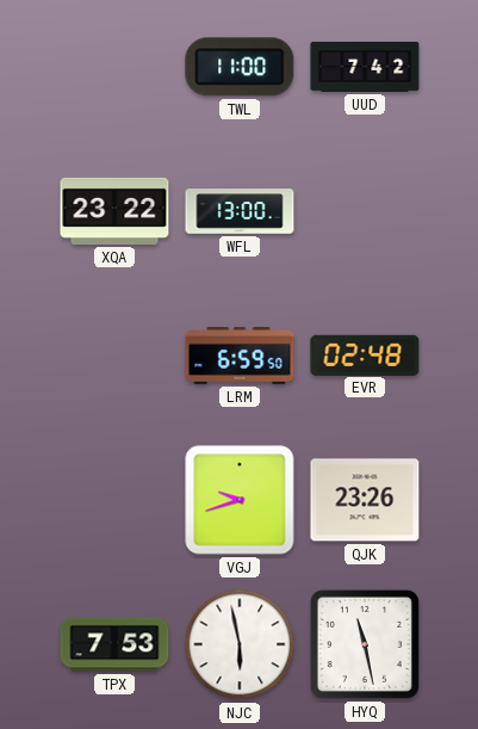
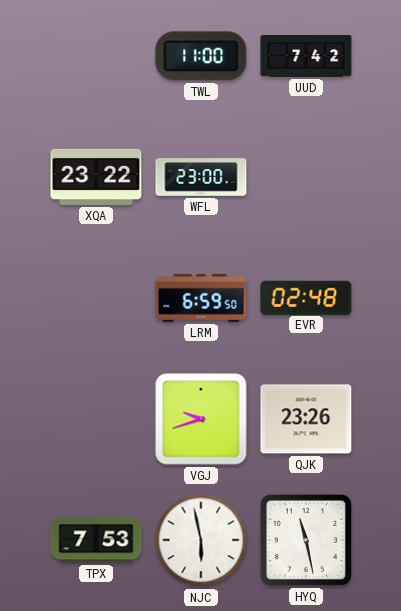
WFL: 13:00 -> 23:00
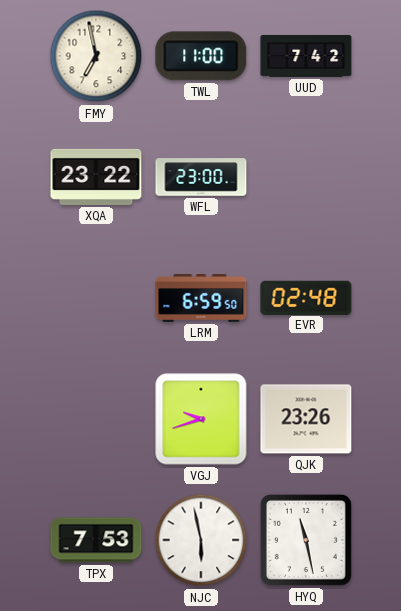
FMY: none -> 6:58
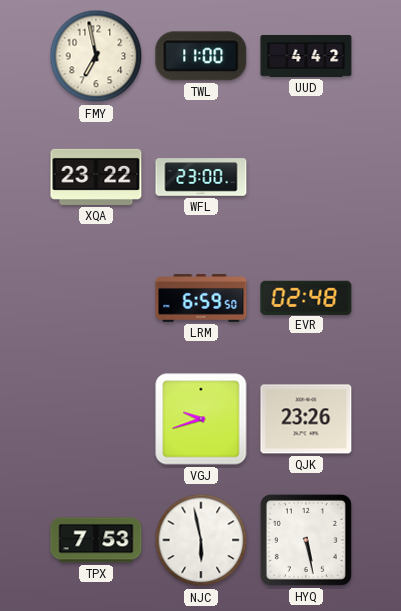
UUD: 7:42 -> 4:42
HYQ: 11:28 -> 5:28
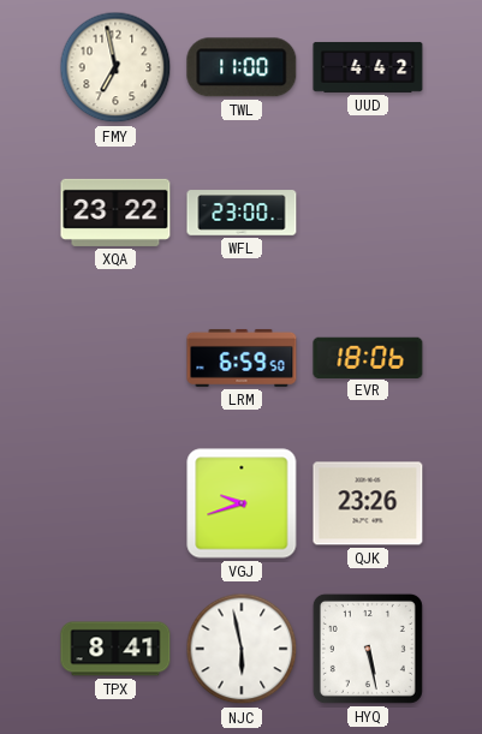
EVR: 02:48 -> 18:06
TPX: 7:53 -> 8:41
